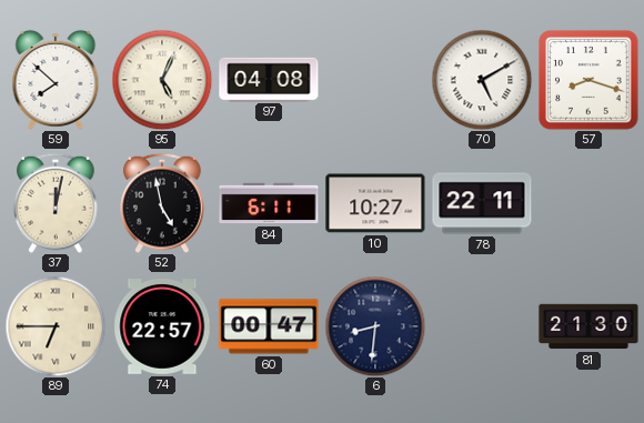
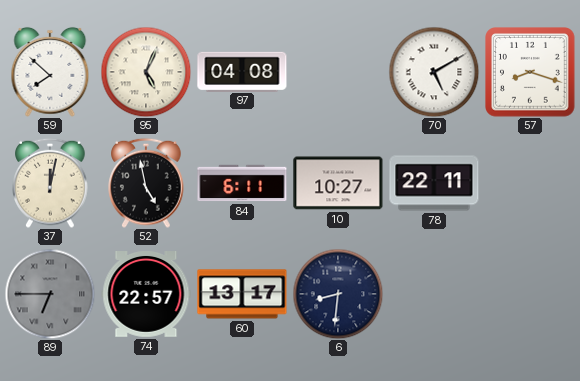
89 dial: cream -> grey
60: 00:47 -> 13:17
81: 21:30 -> none
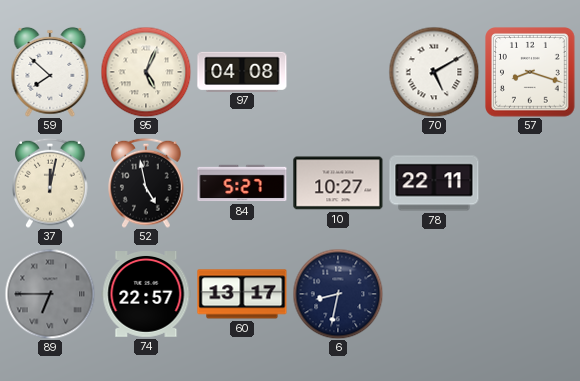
84: 6:11 -> 5:27
6: 8:31 -> 8:32
